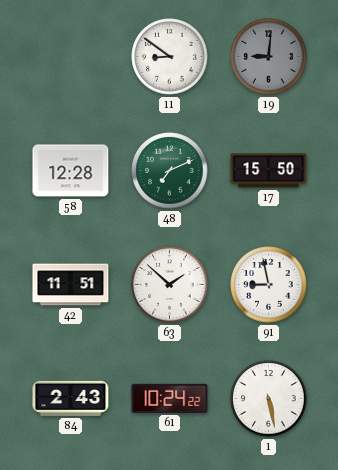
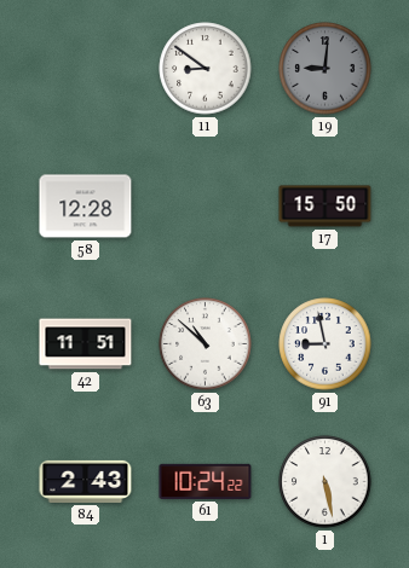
48: 7:11 -> none
63: 1:52 -> 10:52
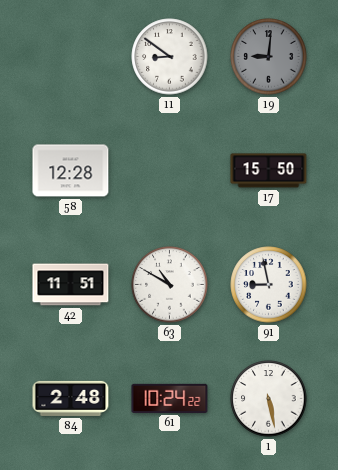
63: 10:52 -> 10:50
84: 2:43 -> 2:48
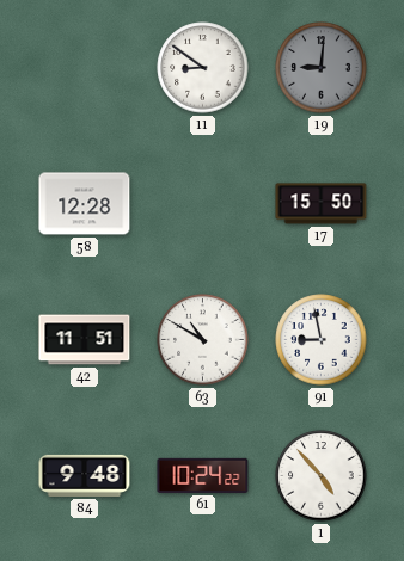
84: 2:48 -> 9:48
1: 5:28 -> 4:53
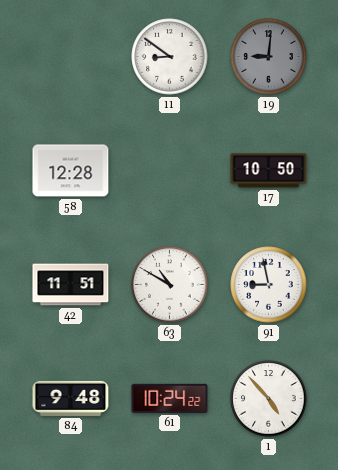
17: 15:50 -> 10:50
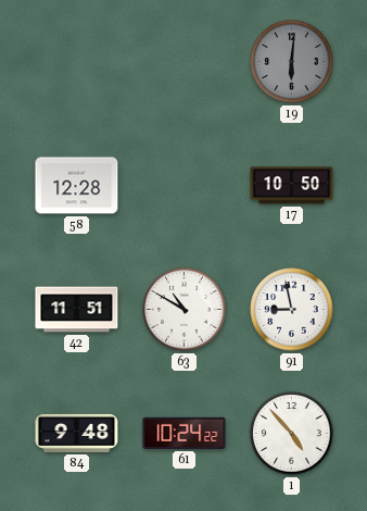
11: 8:51 -> none
19: 9:01 -> 6:01
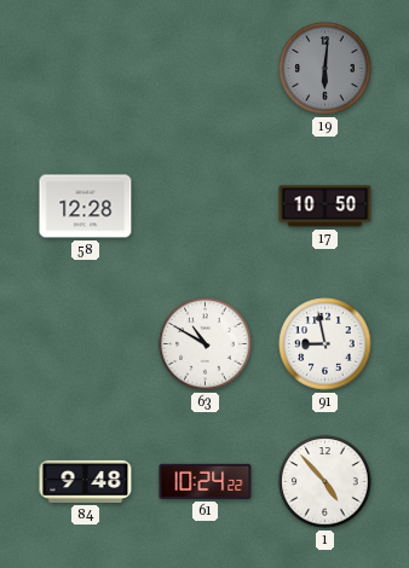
42: 11:51 -> none
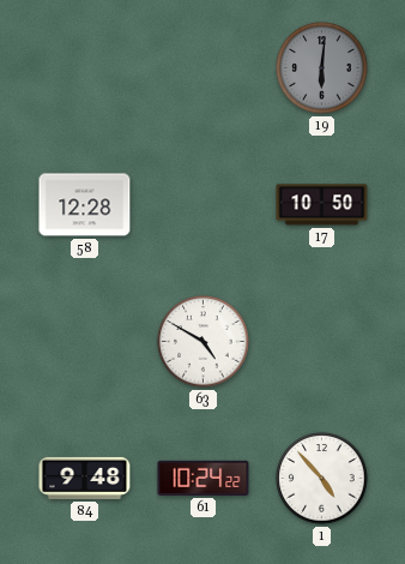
63: 10:50 -> 4:50
91: 8:58 -> none
